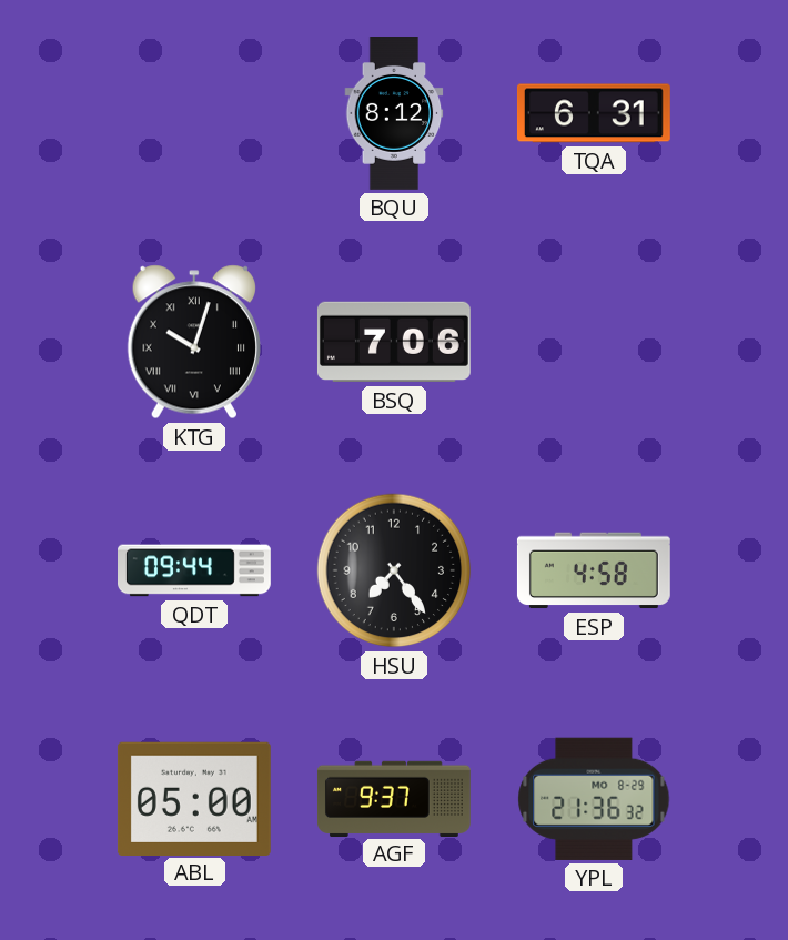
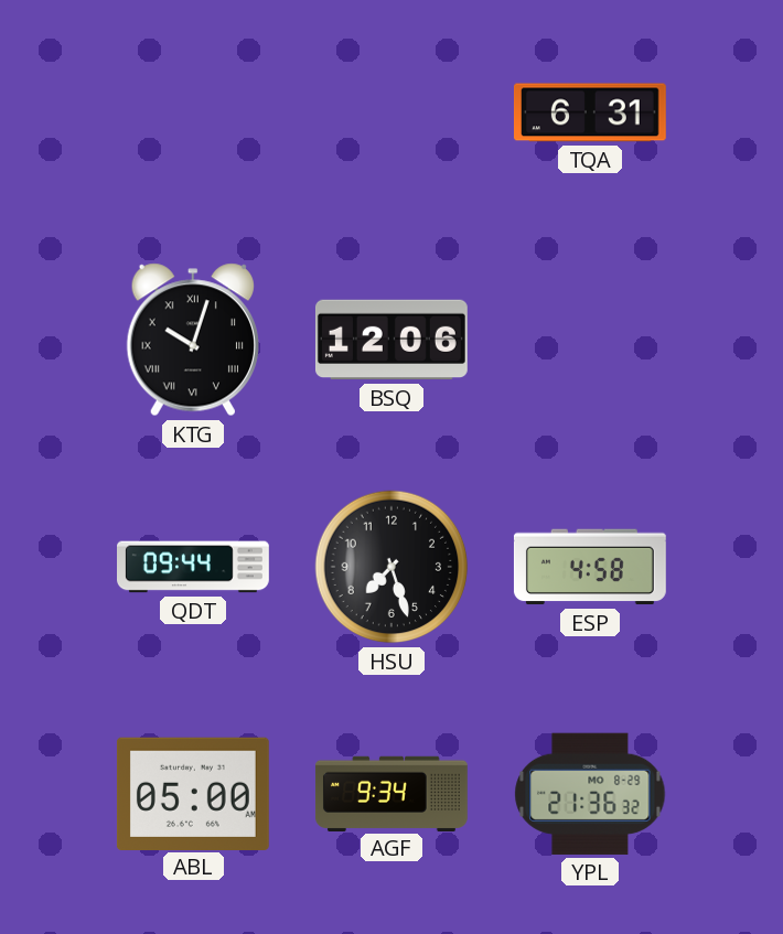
BQU: 8:12 -> none
BSQ: 7:06 -> 12:06
HSU: 7:24 -> 7:27
AGF: 9:37 -> 9:34
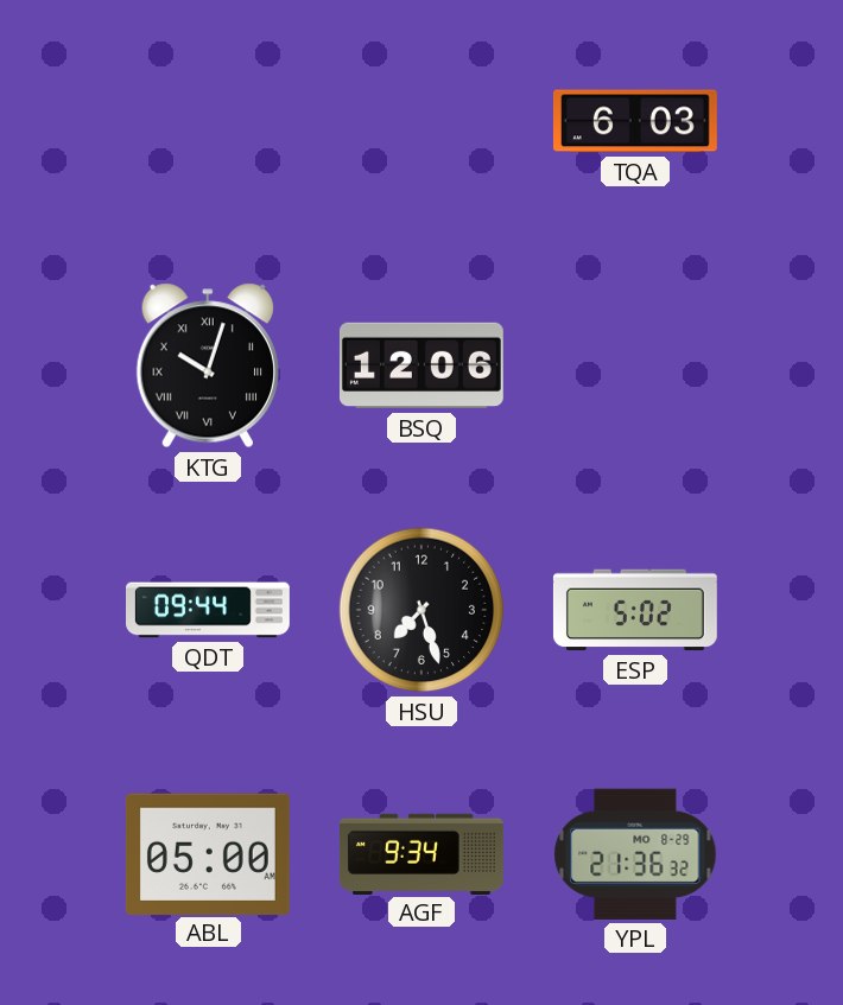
TQA: 6:31 -> 6:03
ESP: 4:58 -> 5:02
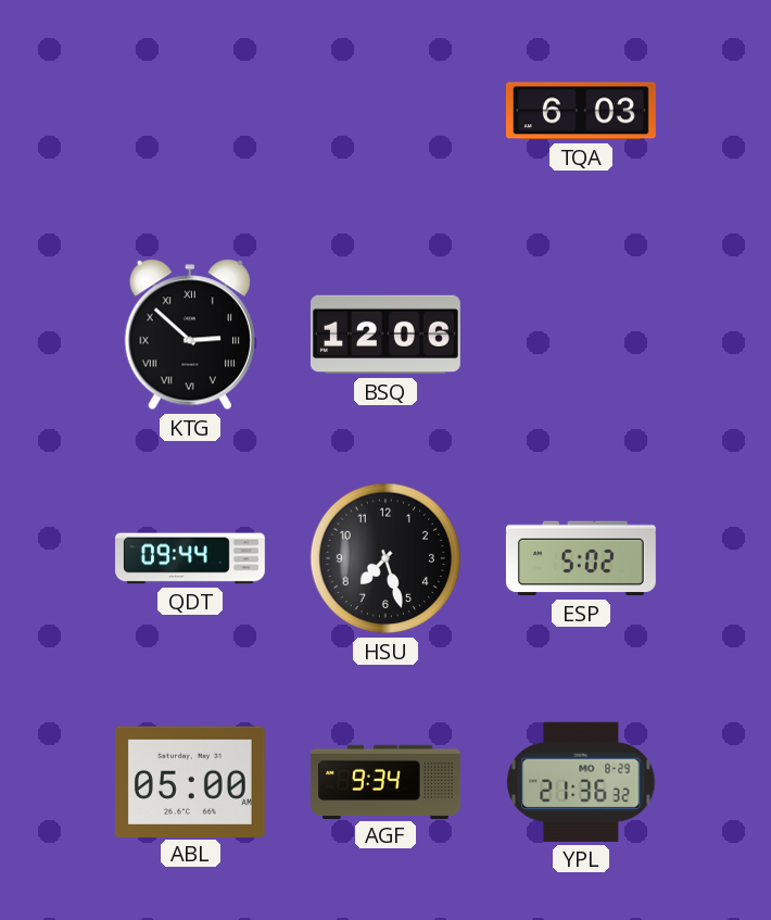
KTG: 10:03 -> 2:52
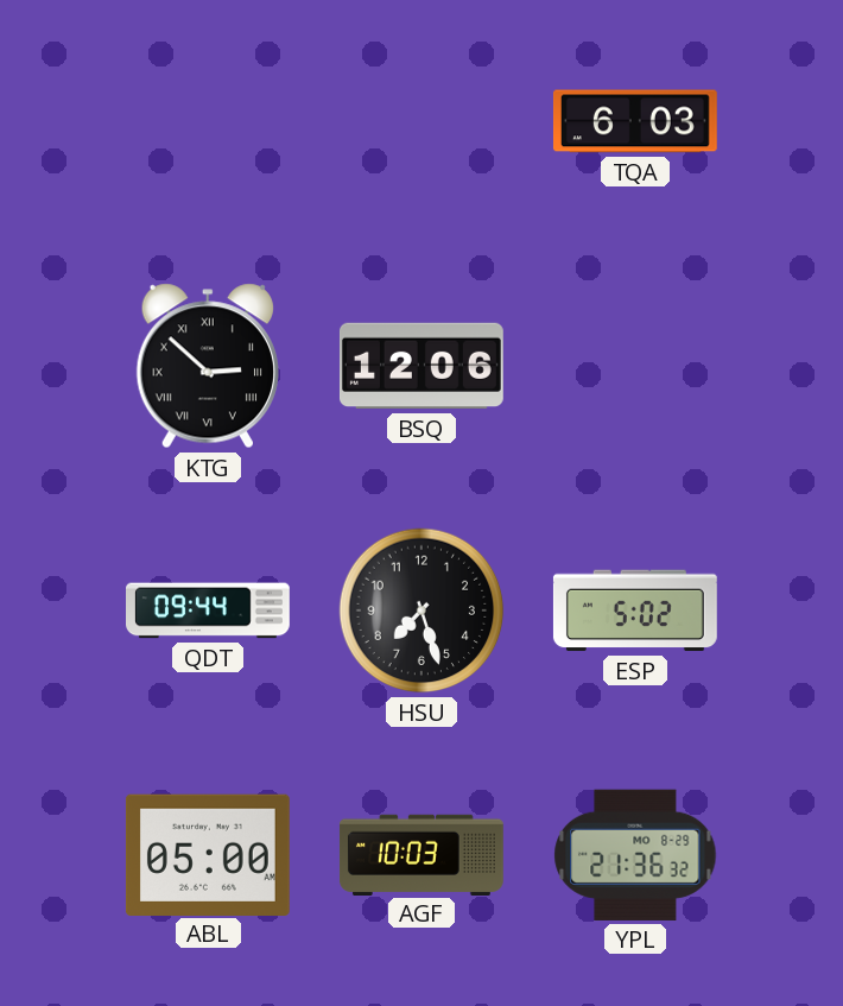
AGF: 9:34 -> 10:03
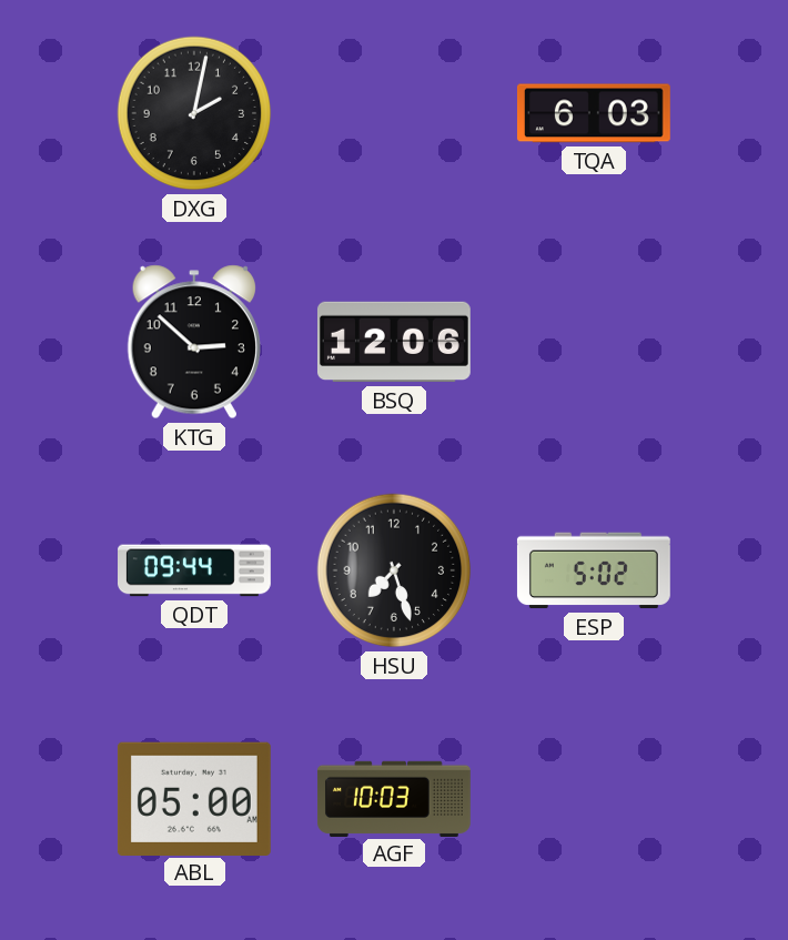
DXG: none -> 2:02
KTG numerals: Roman -> Arabic
YPL: 21:36 -> none
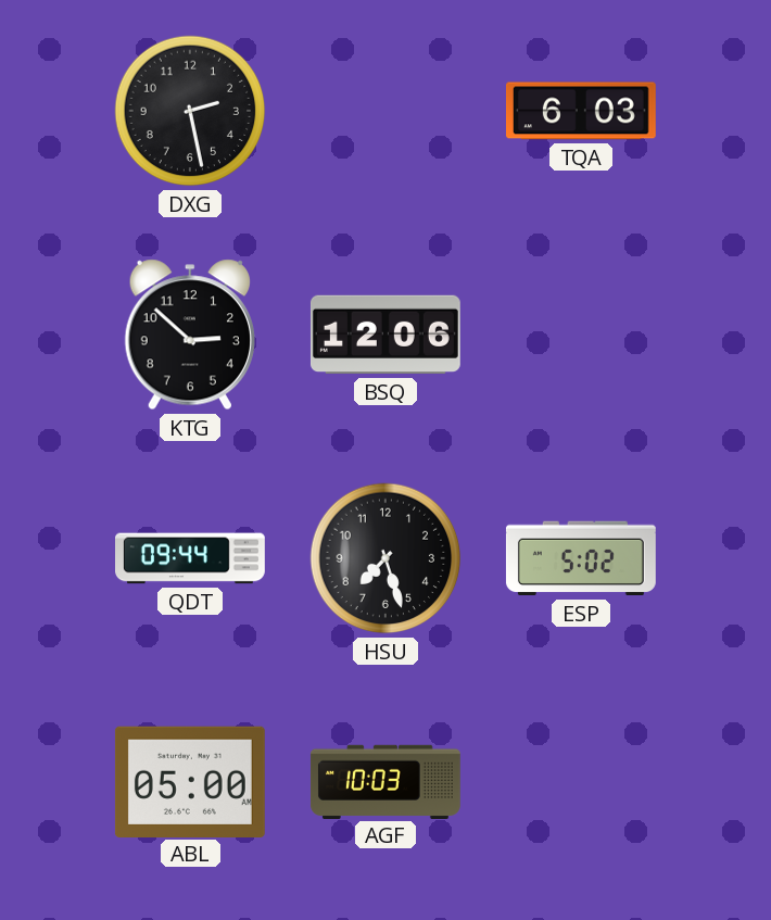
DXG: 2:02 -> 2:28
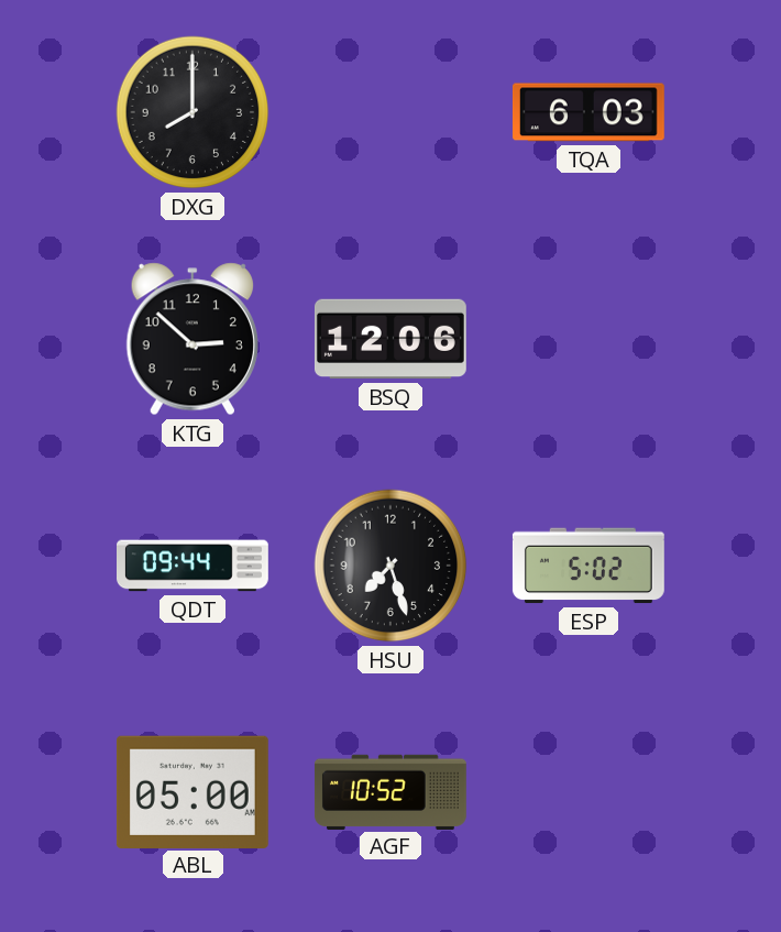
DXG: 2:28 -> 8:00
AGF: 10:03 -> 10:52
